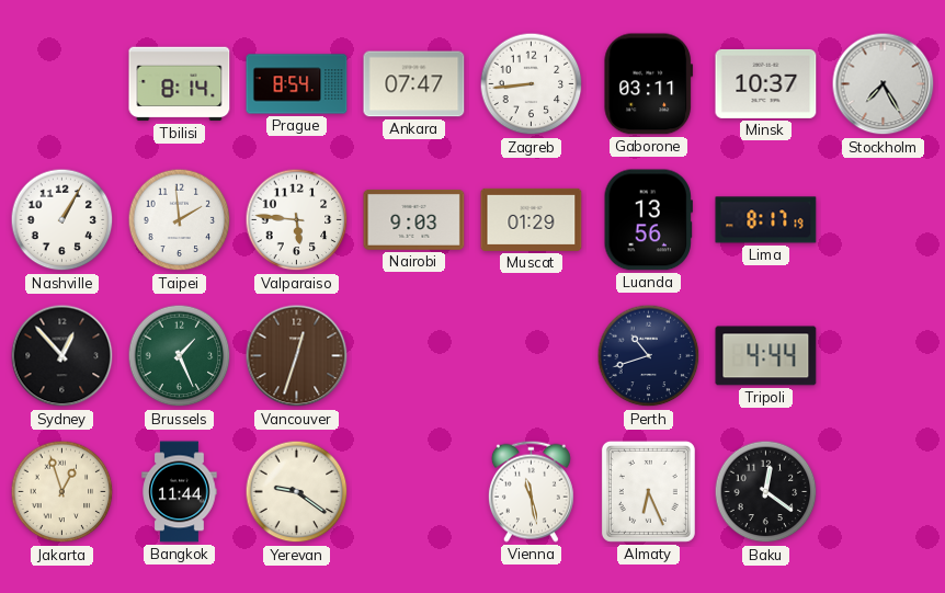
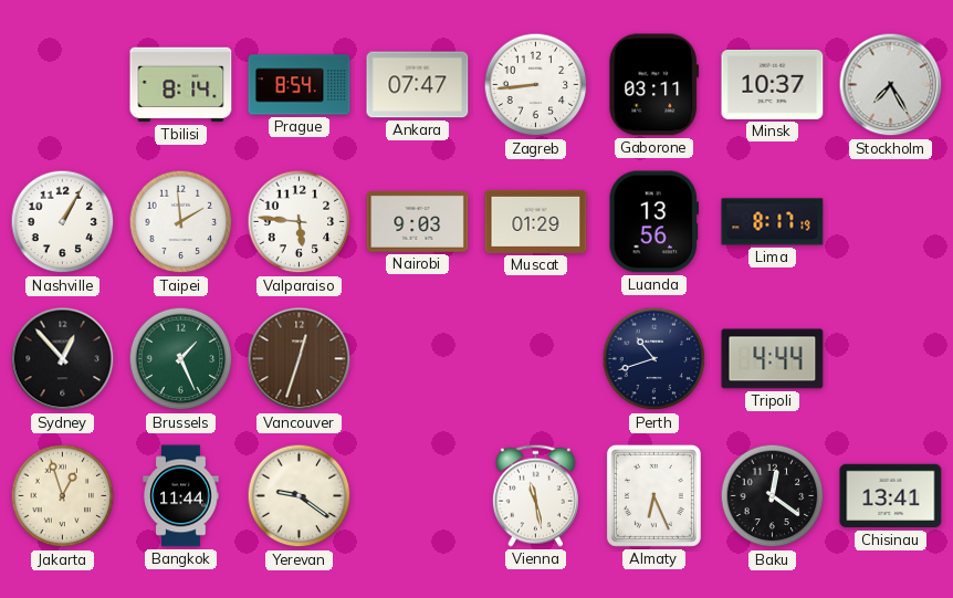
Chisinau: none -> 13:41
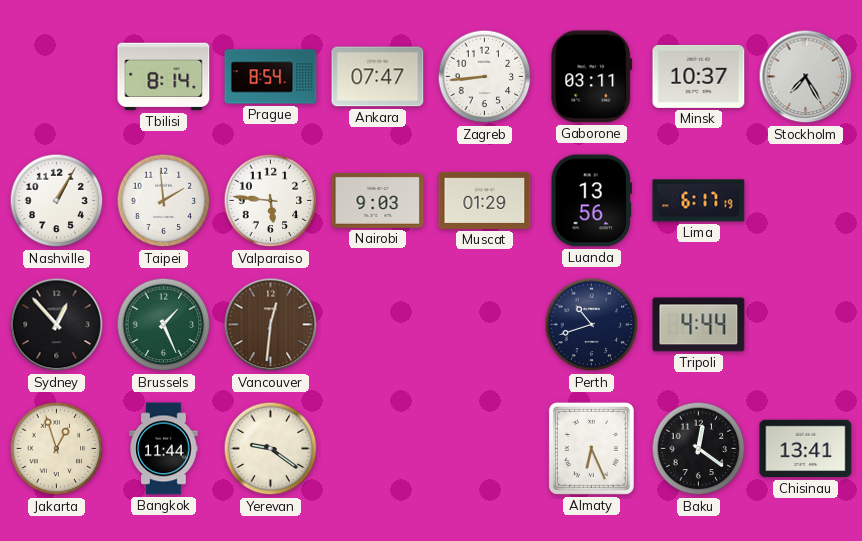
Lima: 8:17 -> 6:17
Vancouver: 12:33 -> 12:31
Vienna: 11:28 -> none
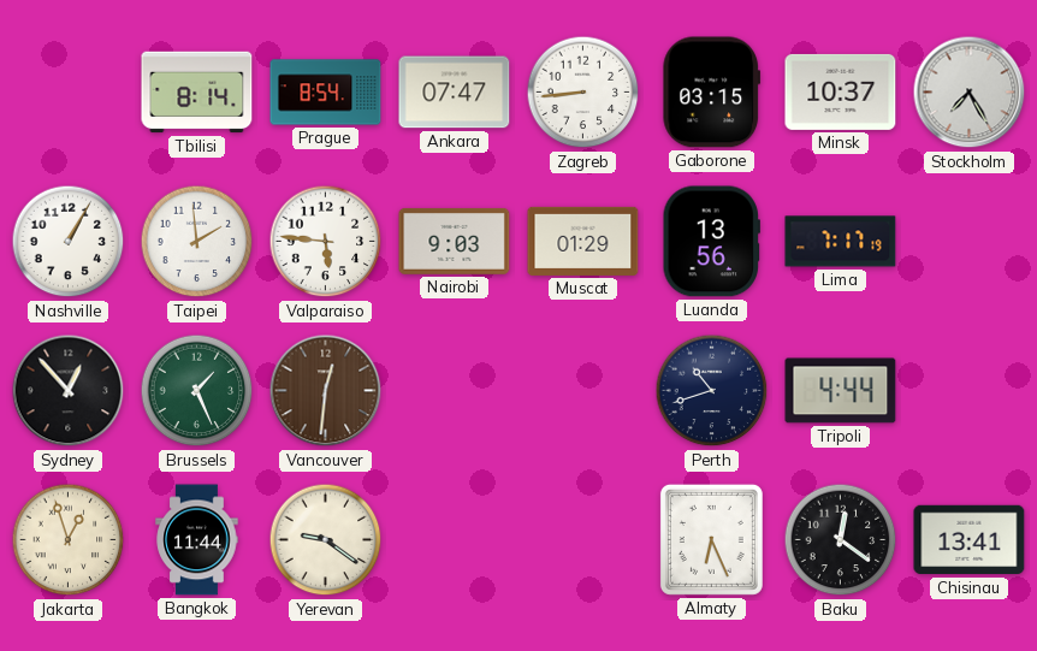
Gaborone: 03:11 -> 03:15
Lima: 6:17 -> 7:17
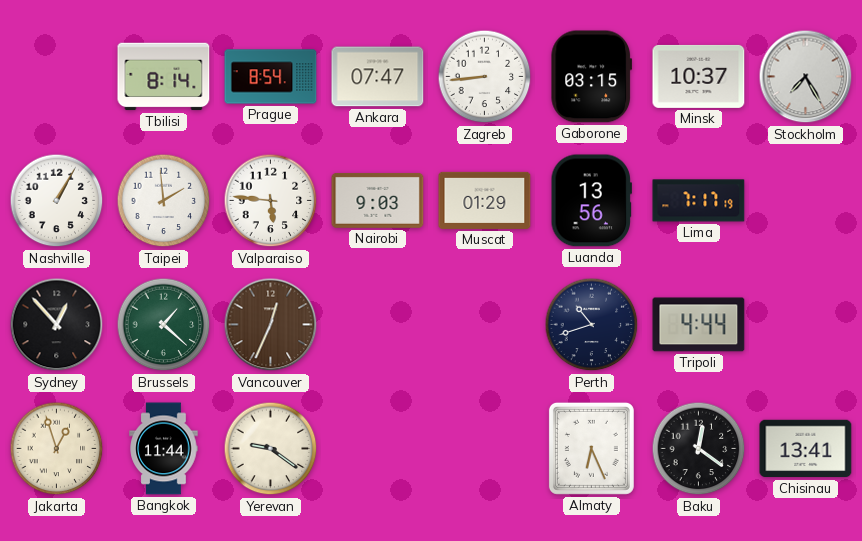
Brussels: 1:26 -> 1:22
Vancouver: 12:31 -> 12:34
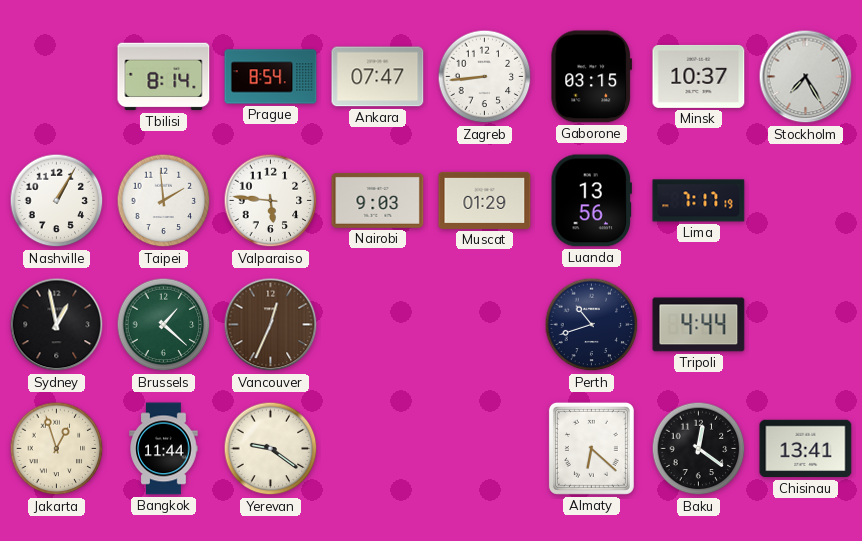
Sydney: 12:53 -> 12:58
Almaty: 6:26 -> 6:22
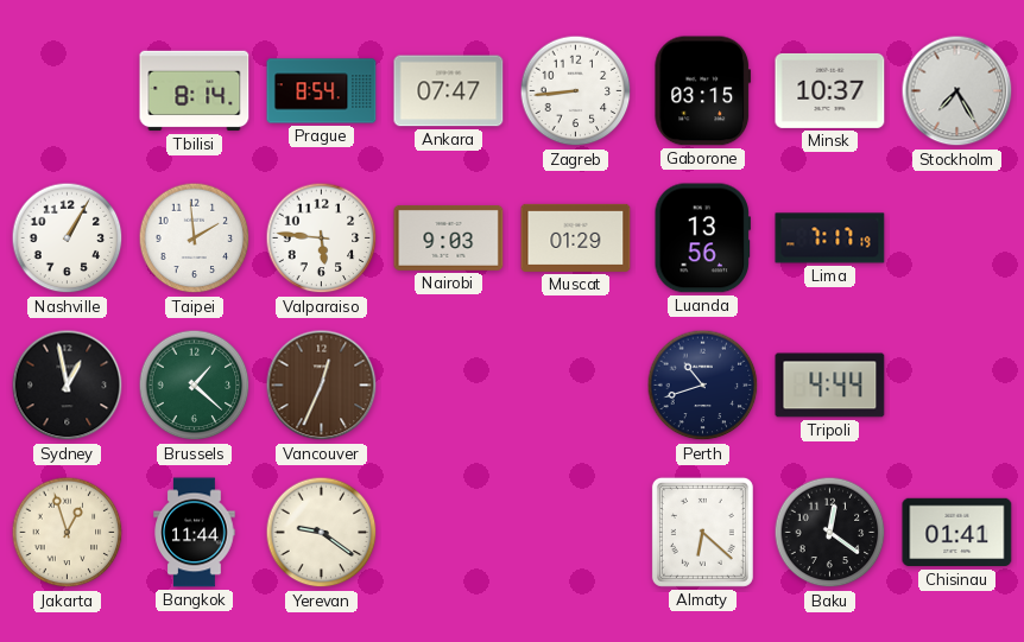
Chisinau: 13:41 -> 01:41
